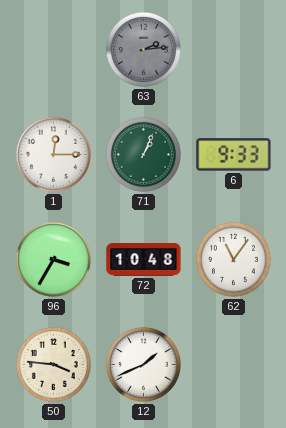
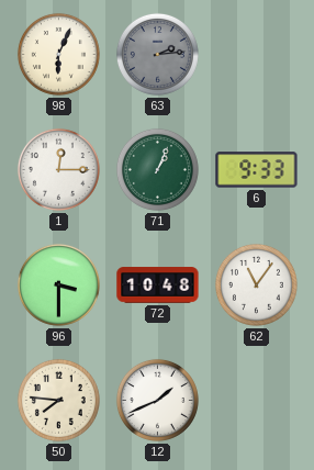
98: none -> 6:04
96: 3:35 -> 3:30
50: 3:46 -> 7:46
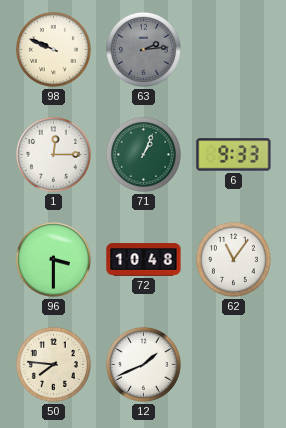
98: 6:04 -> 9:49
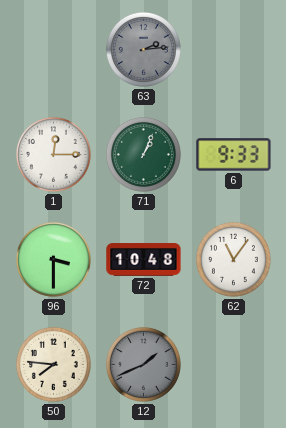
98: 9:49 -> none
12 dial: white -> grey
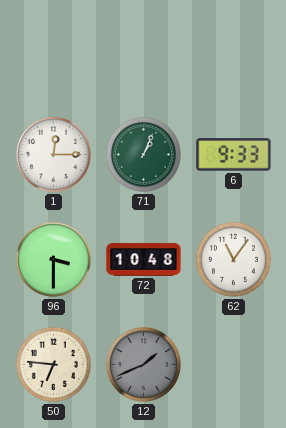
63: 2:14 -> none
50: 7:46 -> 6:46
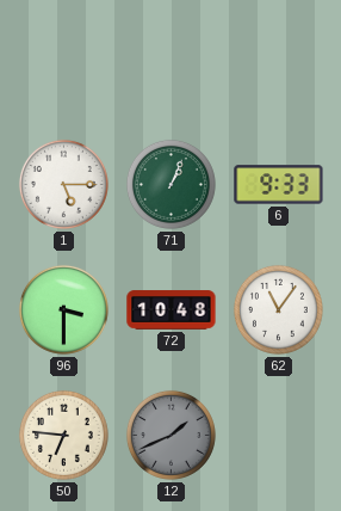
1: 12:15 -> 5:15
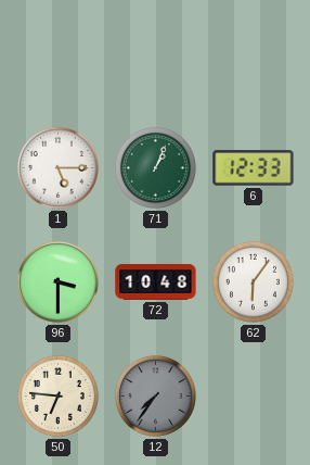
6: 9:33 -> 12:33
62: 11:06 -> 6:06
12: 1:41 -> 7:36
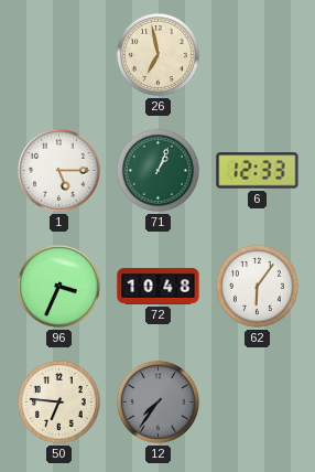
26: none -> 6:58
96: 3:30 -> 3:34
